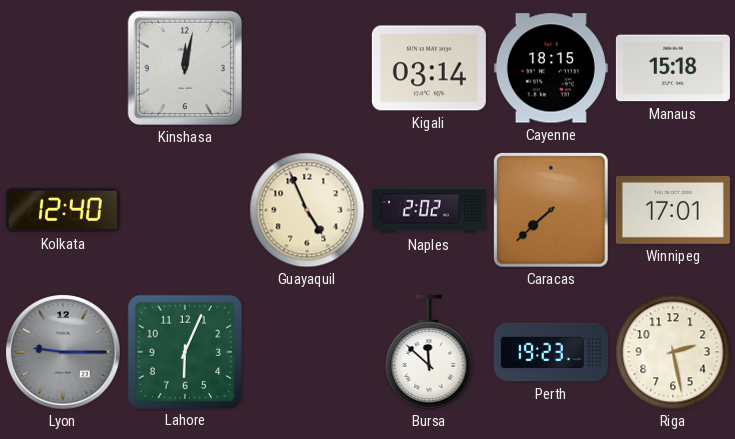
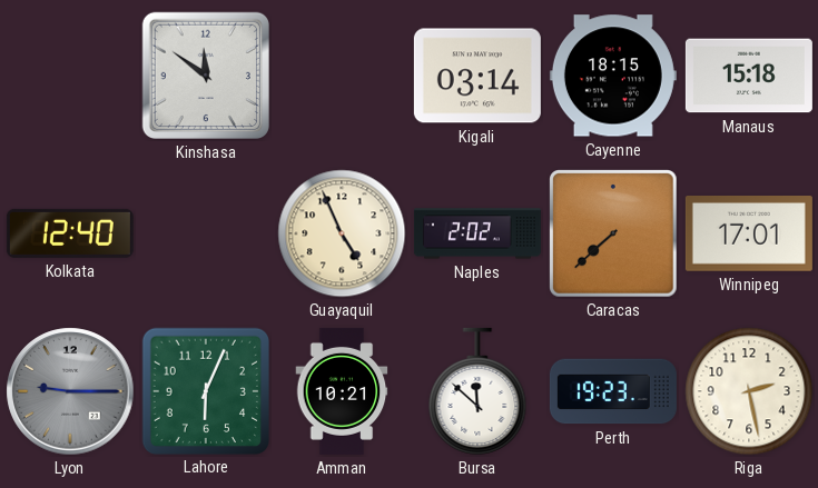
Kinshasa: 12:02 -> 11:51
Amman: none -> 10:21
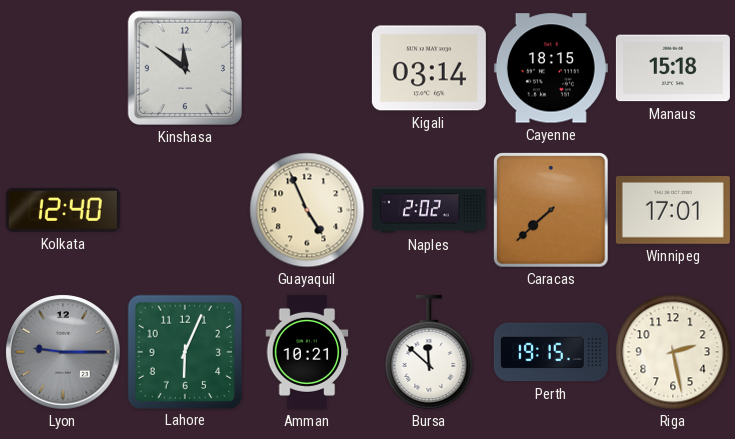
Perth: 19:23 -> 19:15
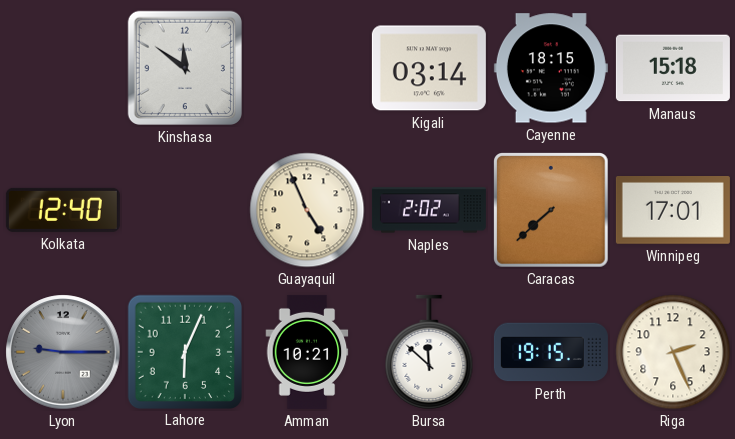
Riga: 2:28 -> 2:26
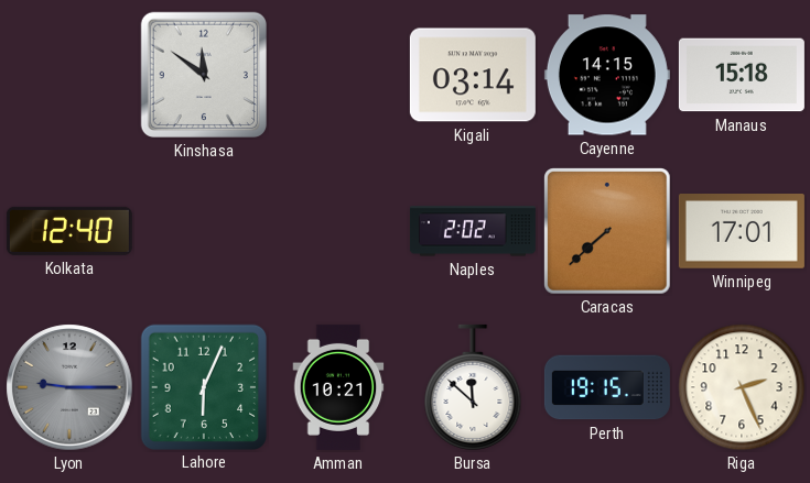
Cayenne: 18:15 -> 14:15
Guayaquil: 4:56 -> none
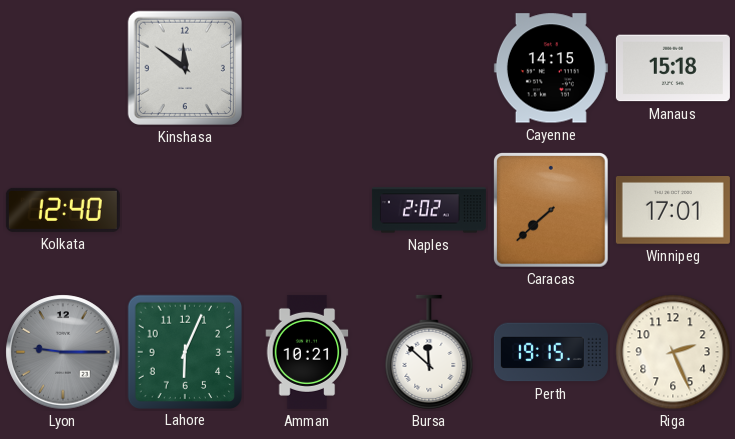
Kigali: 03:14 -> none
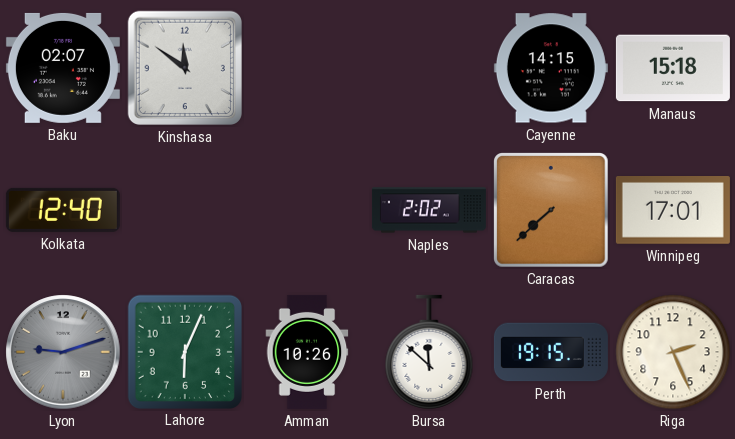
Baku: none -> 02:07
Lyon: 9:15 -> 9:12
Amman: 10:21 -> 10:26
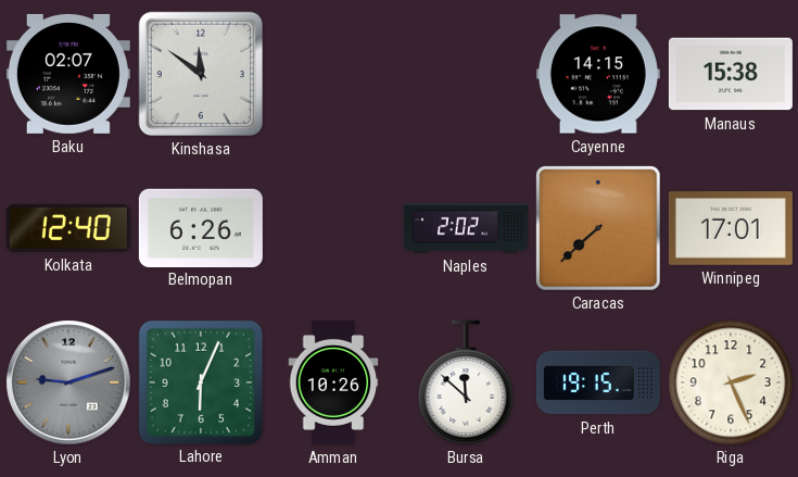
Manaus: 15:18 -> 15:38
Belmopan: none -> 6:26
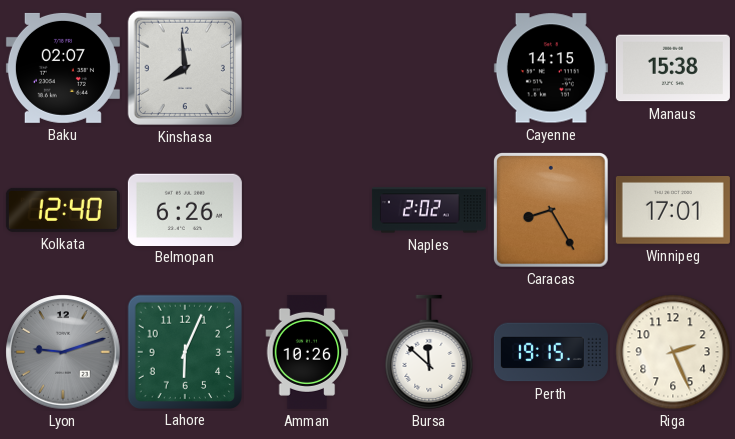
Kinshasa: 11:51 -> 7:59
Caracas: 7:38 -> 8:25
